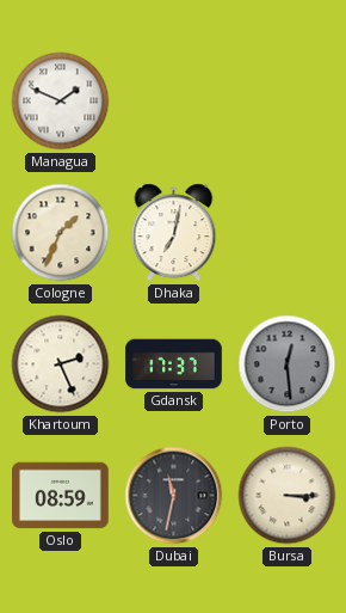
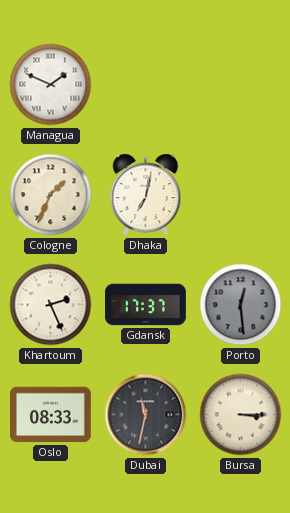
Oslo: 08:59 -> 08:33
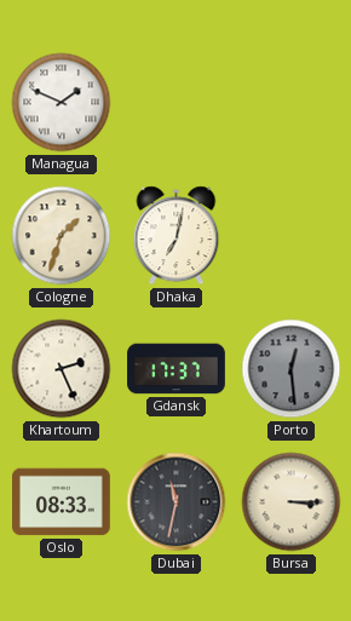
Cologne: 1:34 -> 1:33
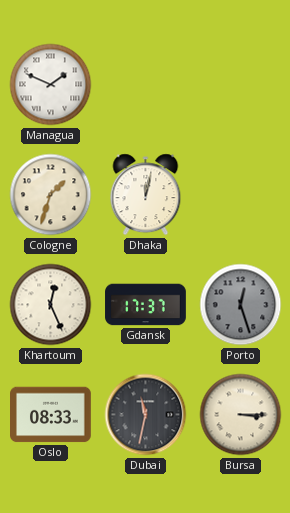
Dhaka: 7:02 -> 12:02
Khartoum: 2:26 -> 12:26
Porto: 12:29 -> 12:27
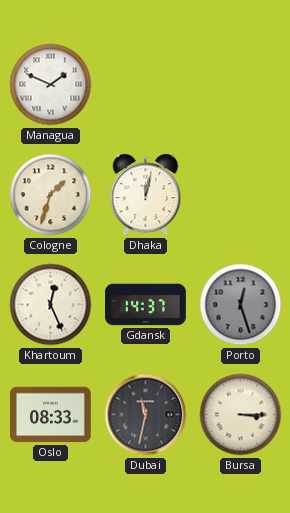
Gdansk: 17:37 -> 14:37
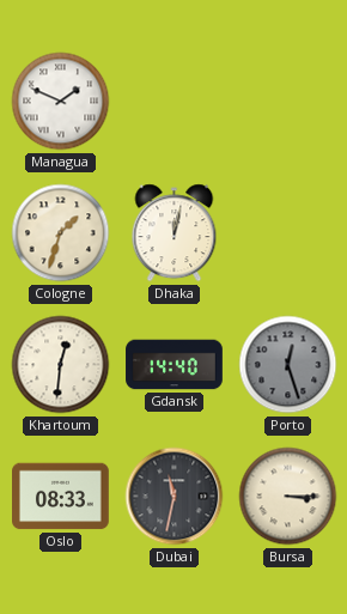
Khartoum: 12:26 -> 12:31
Gdansk: 14:37 -> 14:40
